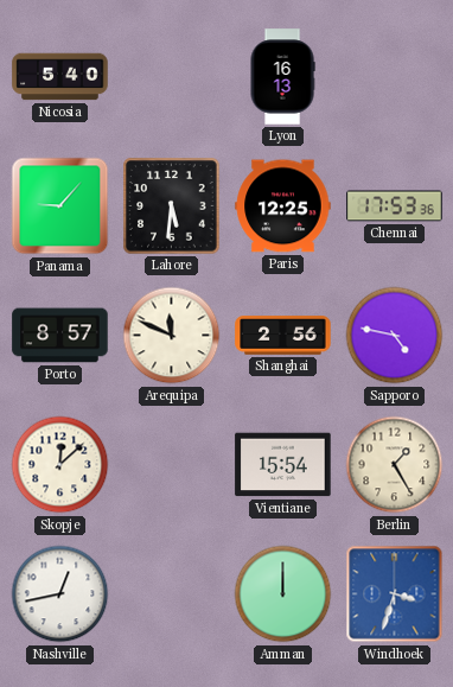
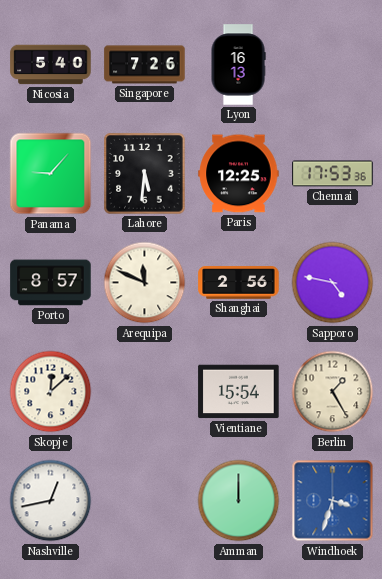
Singapore: none -> 7:26
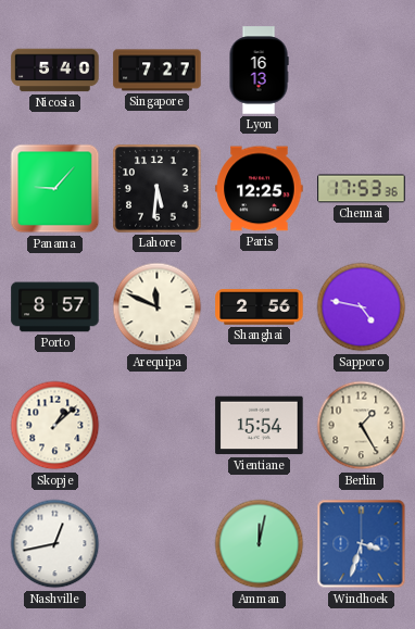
Singapore: 7:26 -> 7:27
Skopje: 12:08 -> 1:08
Amman: 12:00 -> 12:02
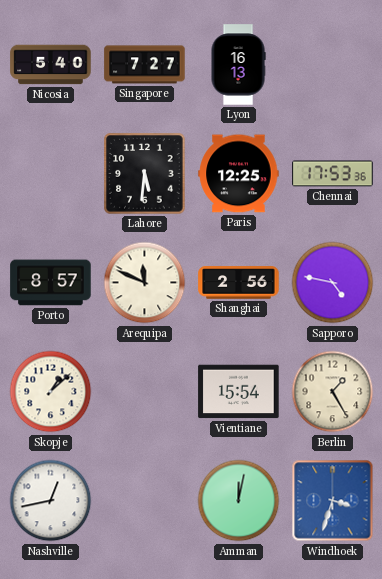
Panama: 9:07 -> none
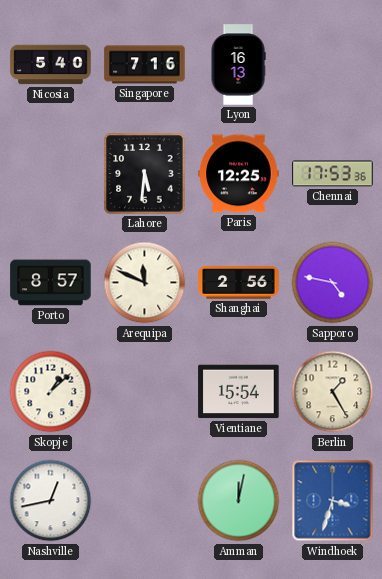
Singapore: 7:27 -> 7:16
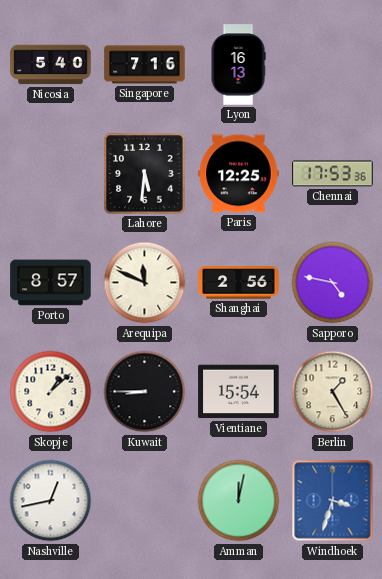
Kuwait: none -> 8:45
